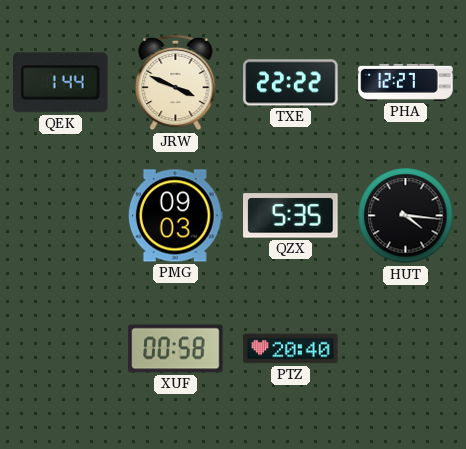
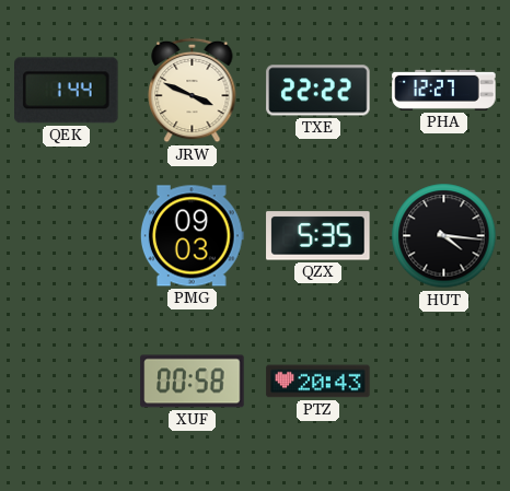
PTZ: 20:40 -> 20:43
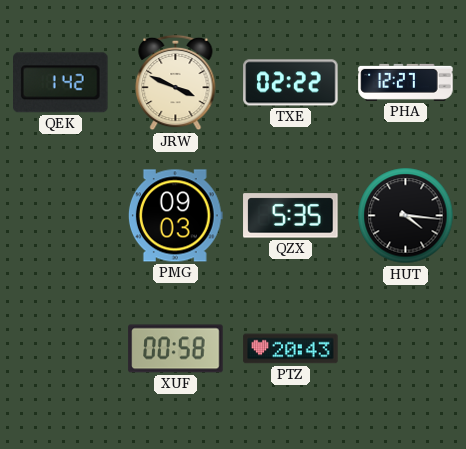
QEK: 1:44 -> 1:42
TXE: 22:22 -> 02:22
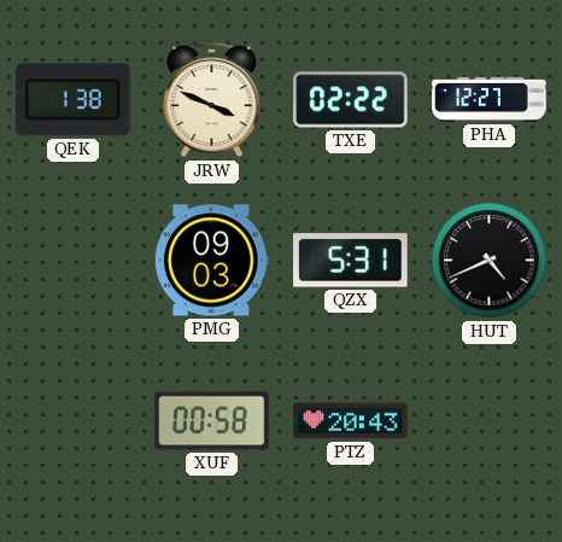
QEK: 1:42 -> 1:38
QZX: 5:35 -> 5:31
HUT: 4:16 -> 4:41
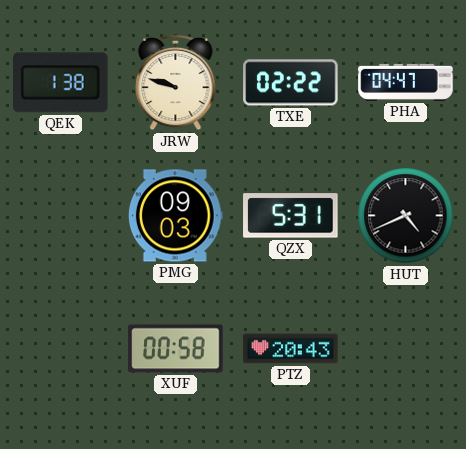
JRW: 3:49 -> 9:48
PHA: 12:27 -> 04:47
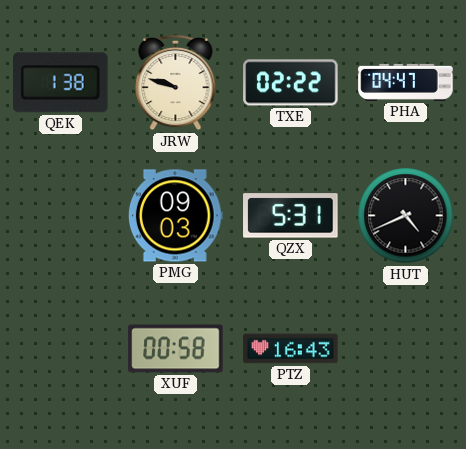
PTZ: 20:43 -> 16:43
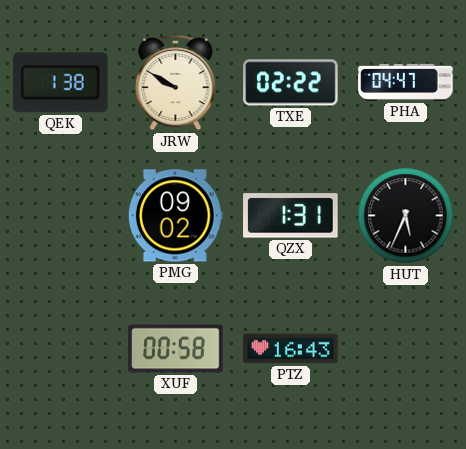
JRW: 9:48 -> 9:50
PMG: 09:03 -> 09:02
QZX: 5:31 -> 1:31
HUT: 4:41 -> 5:34
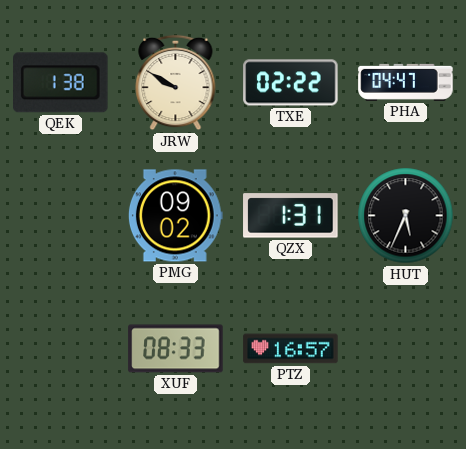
XUF: 00:58 -> 08:33
PTZ: 16:43 -> 16:57
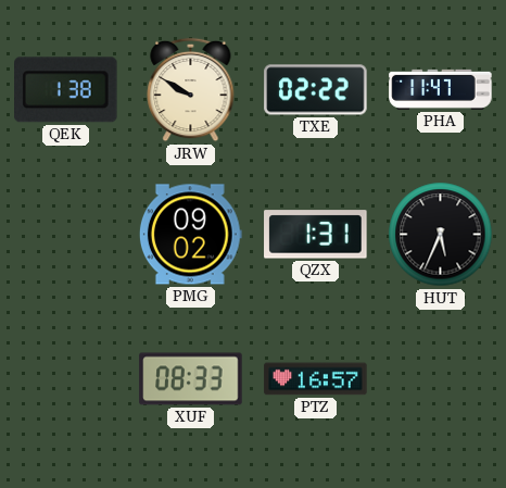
PHA: 04:47 -> 11:47
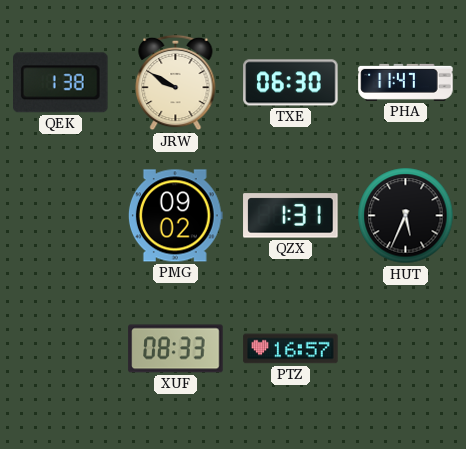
TXE: 02:22 -> 06:30
